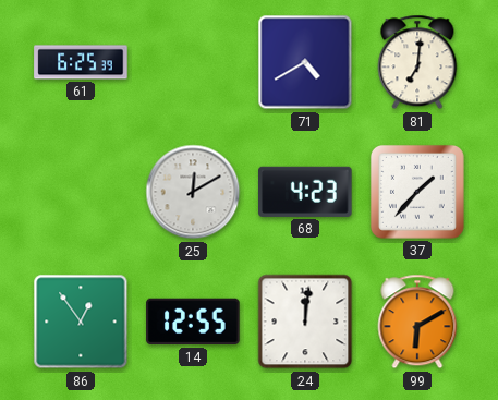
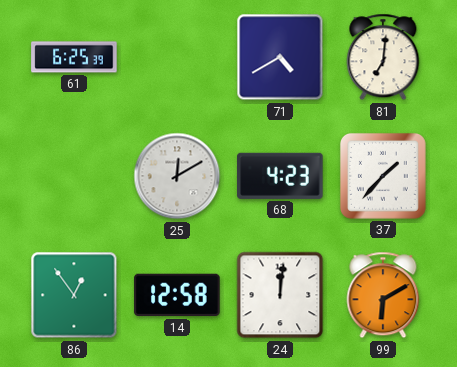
14: 12:55 -> 12:58
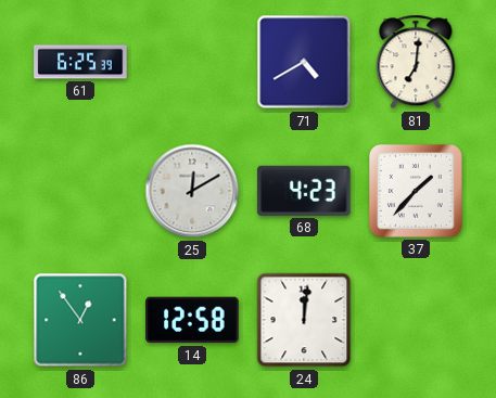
99: 6:10 -> none
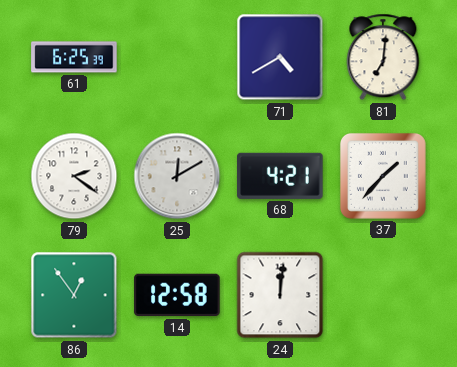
79: none -> 2:21
68: 4:23 -> 4:21
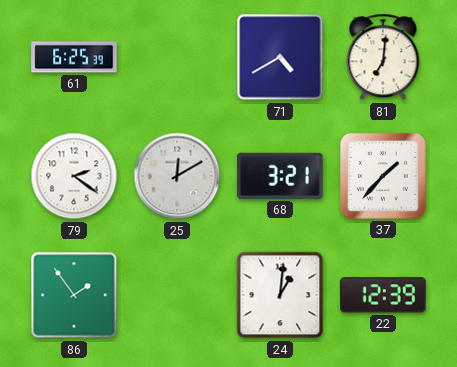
68: 4:21 -> 3:21
86: 12:54 -> 1:54
14: 12:58 -> none
24: 12:01 -> 1:01
22: none -> 12:39
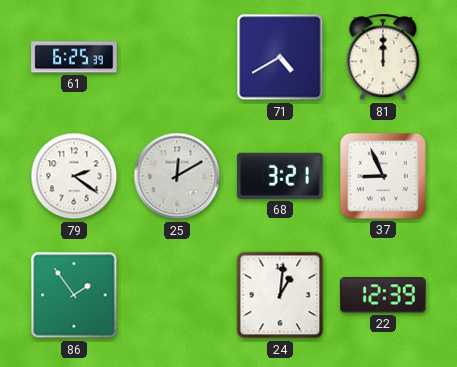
81: 7:01 -> 12:00
37: 1:37 -> 8:56
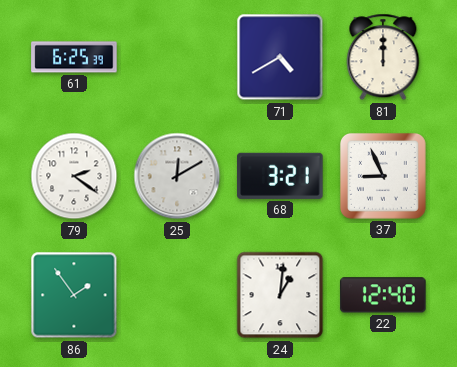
22: 12:39 -> 12:40
